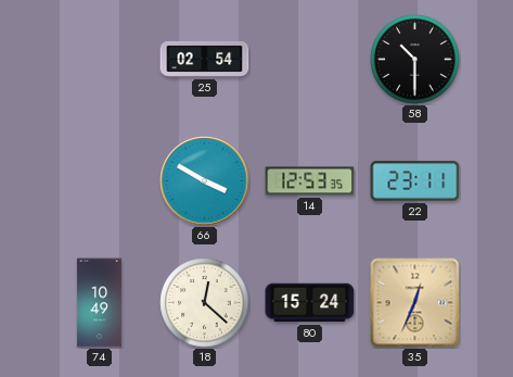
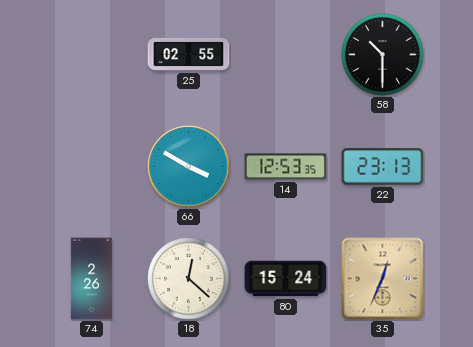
25: 02:54 -> 02:55
22: 23:11 -> 23:13
74: 10:49 -> 2:26
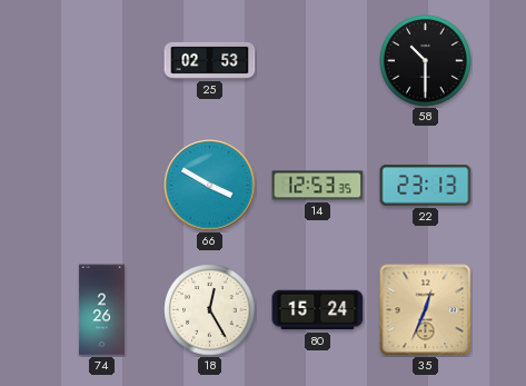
25: 02:55 -> 02:53
18: 12:22 -> 12:25
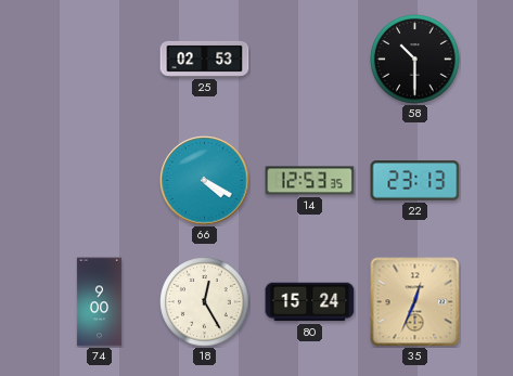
66: 3:50 -> 4:20
74: 2:26 -> 9:00
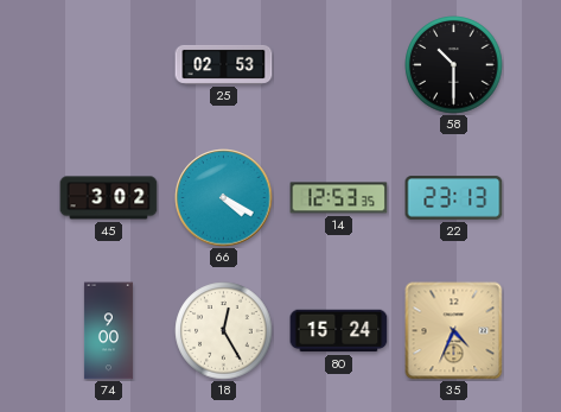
45: none -> 3:02
35: 12:34 -> 4:34
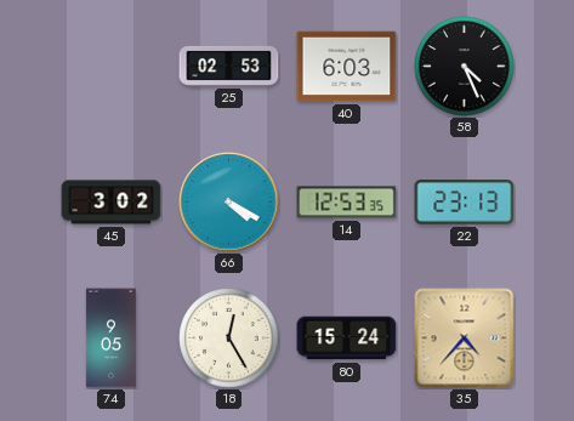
40: none -> 6:03
58: 10:30 -> 4:26
74: 9:00 -> 9:05
35: 4:34 -> 4:37
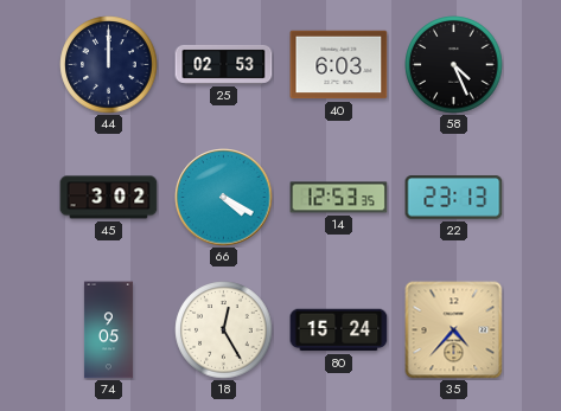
44: none -> 12:00
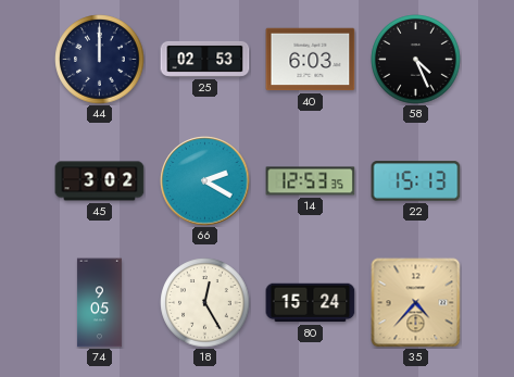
66: 4:20 -> 2:20
22: 23:13 -> 15:13
